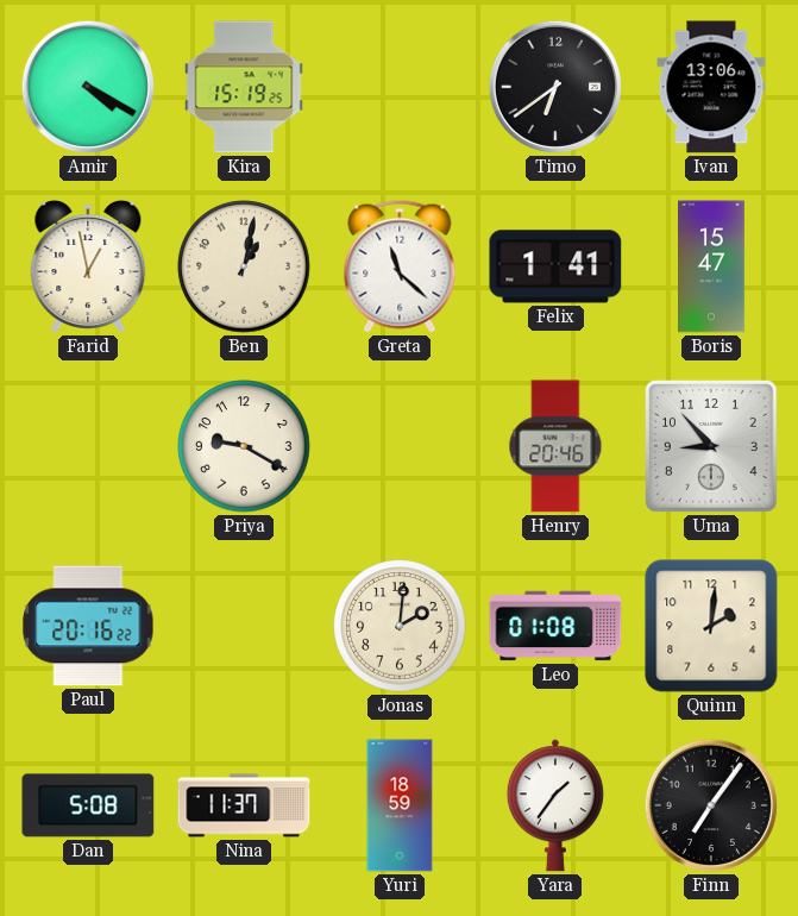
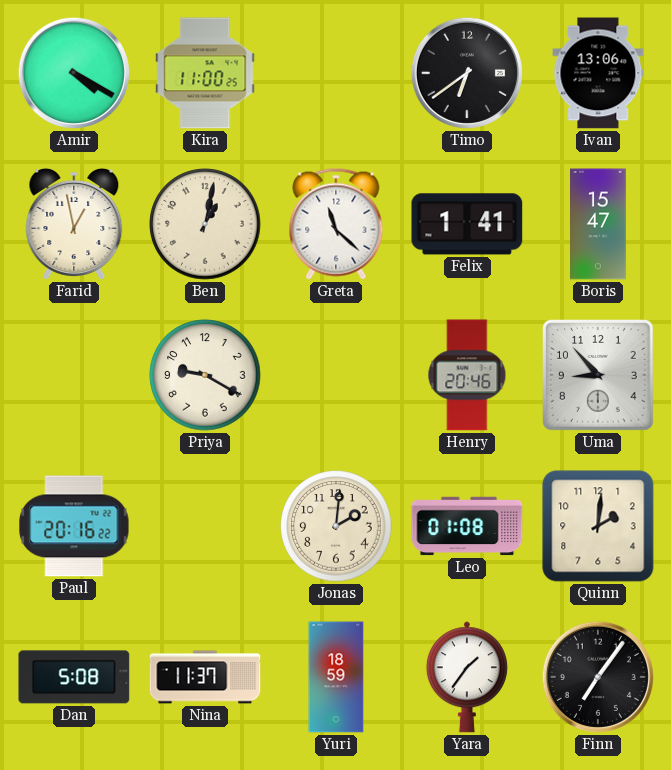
Kira: 15:19 -> 11:00
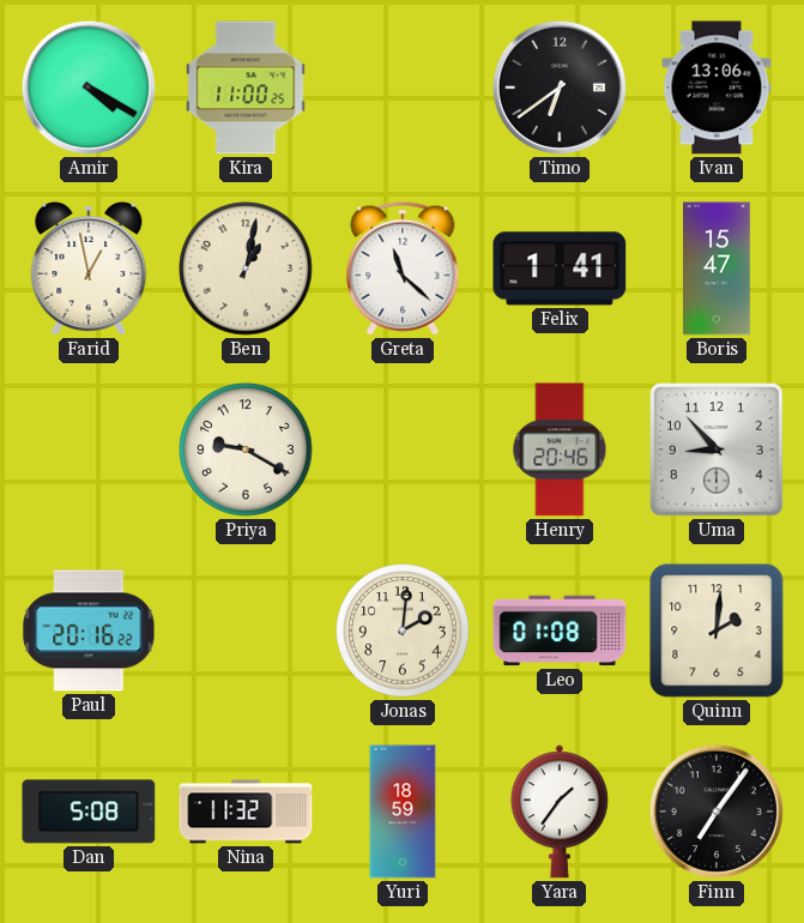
Nina: 11:37 -> 11:32
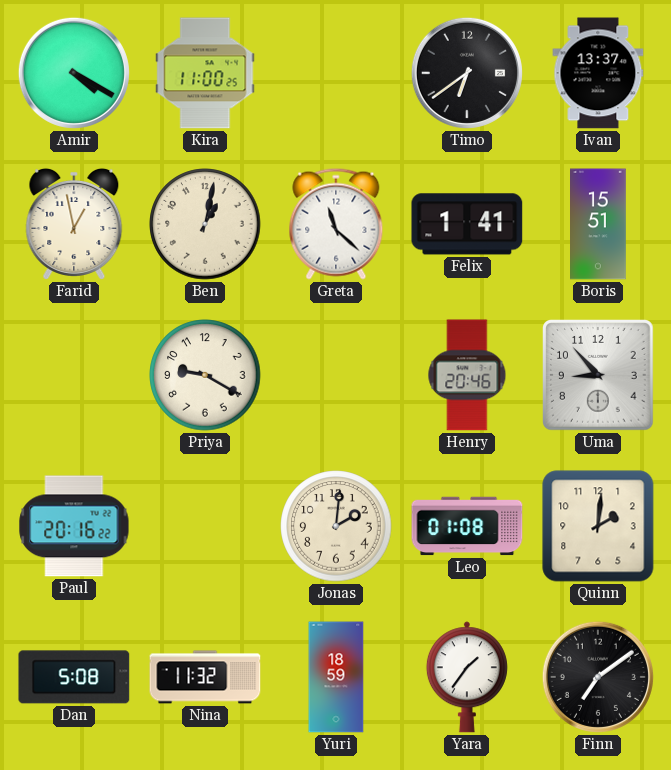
Ivan: 13:06 -> 13:37
Boris: 15:47 -> 15:51
Finn: 7:06 -> 7:09
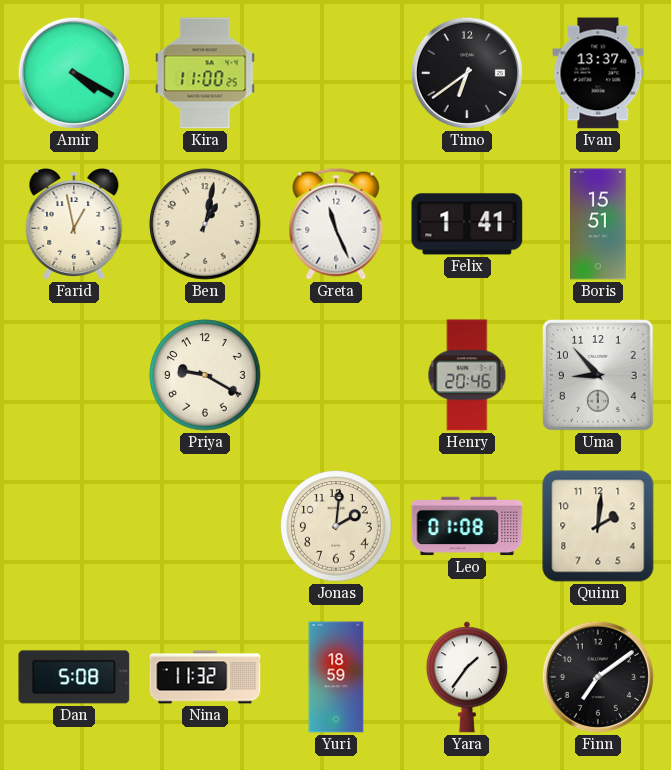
Greta: 11:22 -> 11:26
Paul: 20:16 -> none
